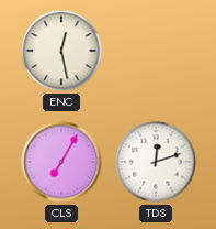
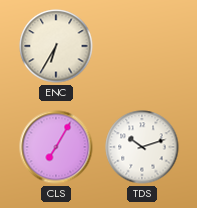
ENC: 12:28 -> 6:35
TDS: 12:12 -> 10:12
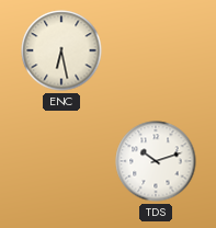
ENC: 6:35 -> 6:28
CLS: 7:05 -> none
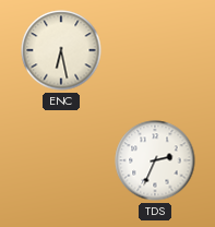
TDS: 10:12 -> 2:34
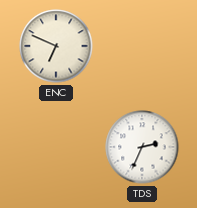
ENC: 6:28 -> 6:49
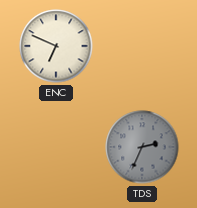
TDS dial: white -> grey
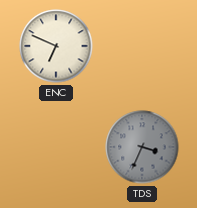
TDS: 2:34 -> 3:34
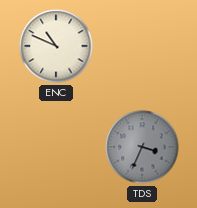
ENC: 6:49 -> 10:49
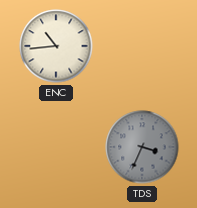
ENC: 10:49 -> 10:44
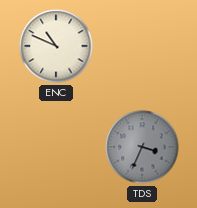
ENC: 10:44 -> 10:49
